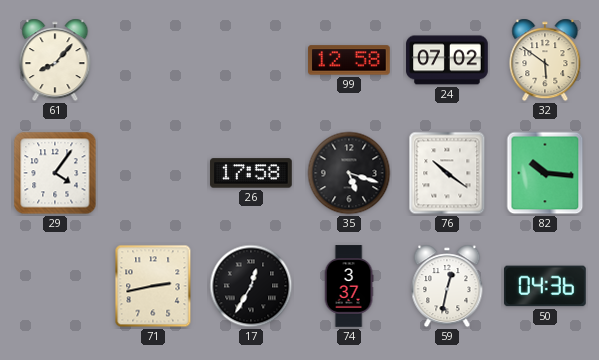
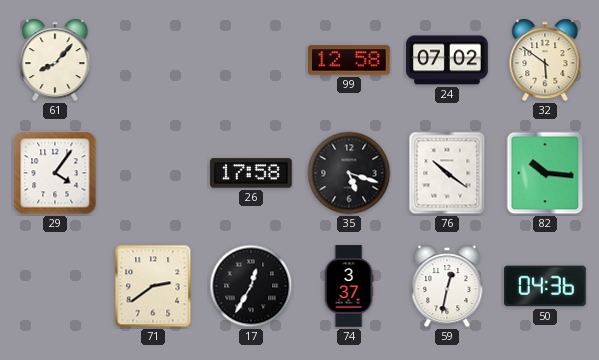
71: 2:43 -> 2:39
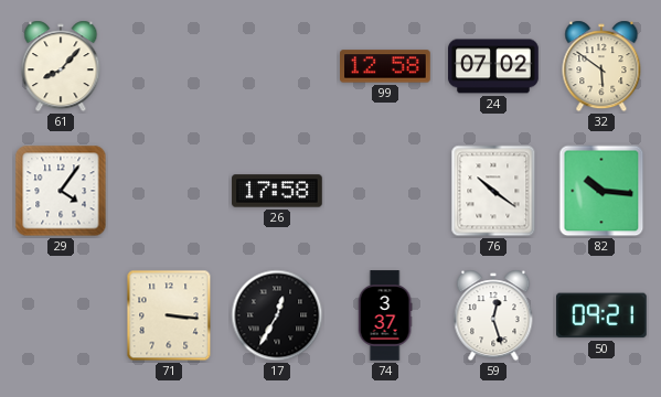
35: 5:18 -> none
71: 2:39 -> 3:16
59: 12:32 -> 12:27
50: 04:36 -> 09:21
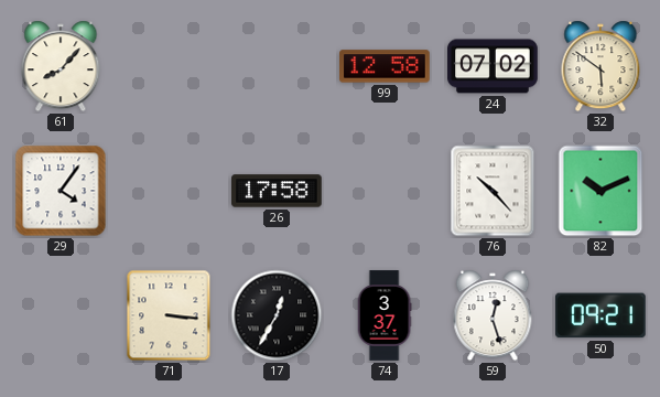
76: 10:21 -> 10:23
82: 10:16 -> 10:11
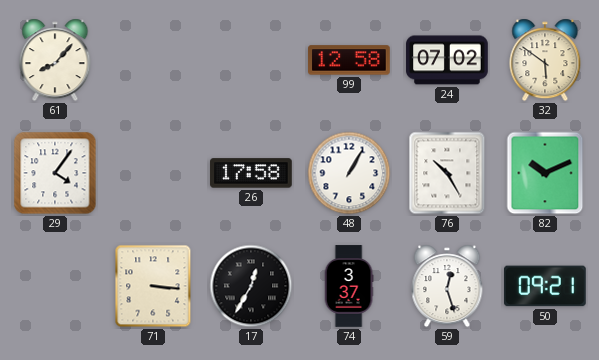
48: none -> 1:05
76: 10:23 -> 10:25
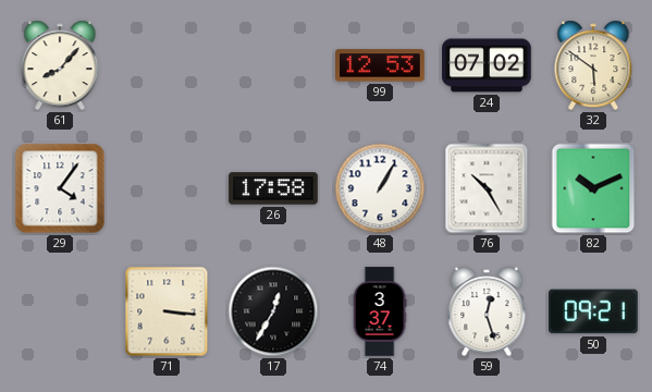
99: 12:58 -> 12:53
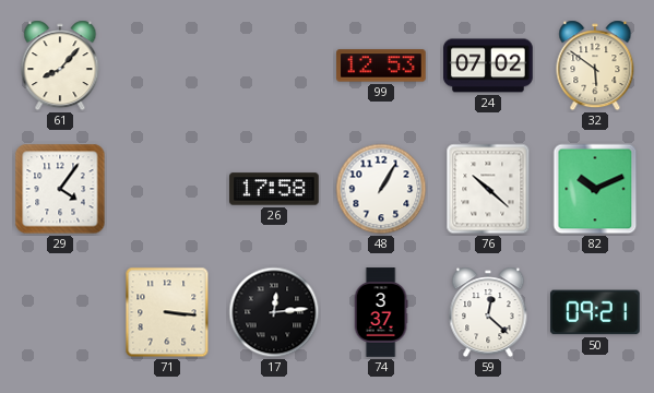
76: 10:25 -> 10:22
17: 12:35 -> 12:14
59: 12:27 -> 12:22
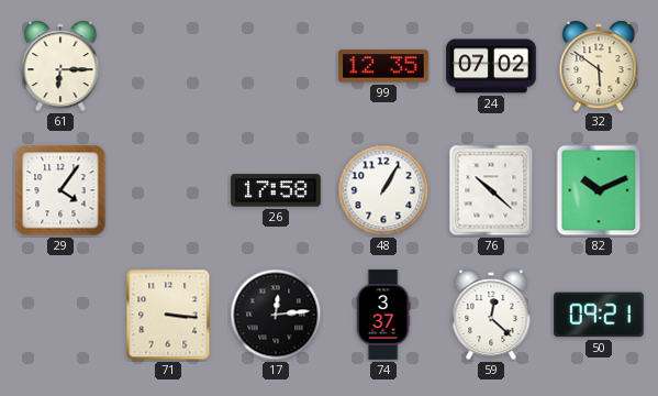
61: 8:07 -> 6:15
99: 12:53 -> 12:35
